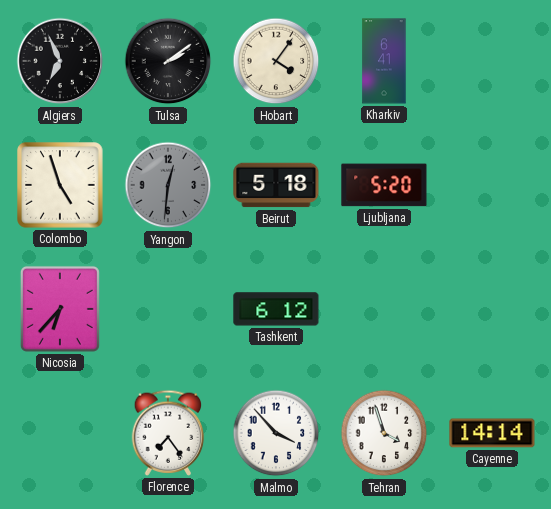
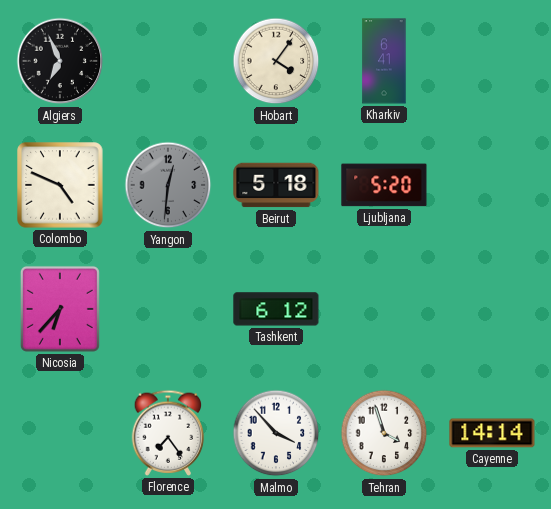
Tulsa: 2:09 -> none
Colombo: 4:57 -> 4:49
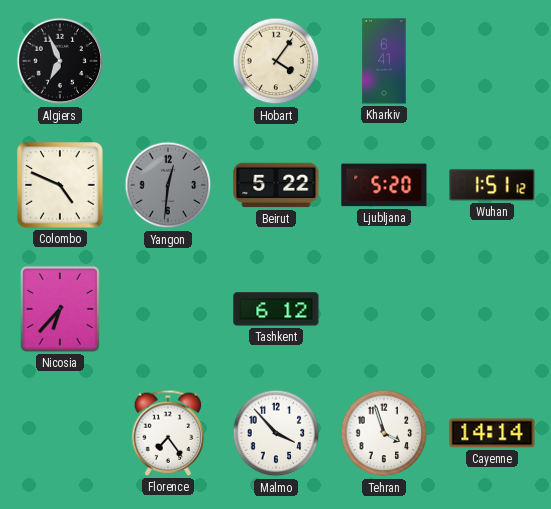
Beirut: 5:18 -> 5:22
Wuhan: none -> 1:51
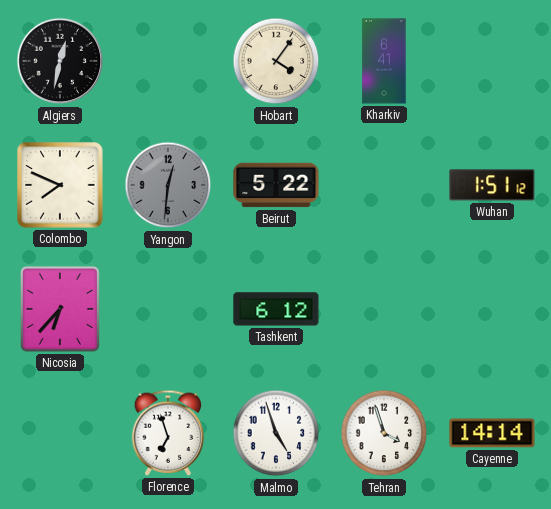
Algiers: 6:56 -> 12:32
Colombo: 4:49 -> 7:49
Ljubljana: 5:20 -> none
Florence: 7:24 -> 6:57
Malmo: 3:53 -> 4:57
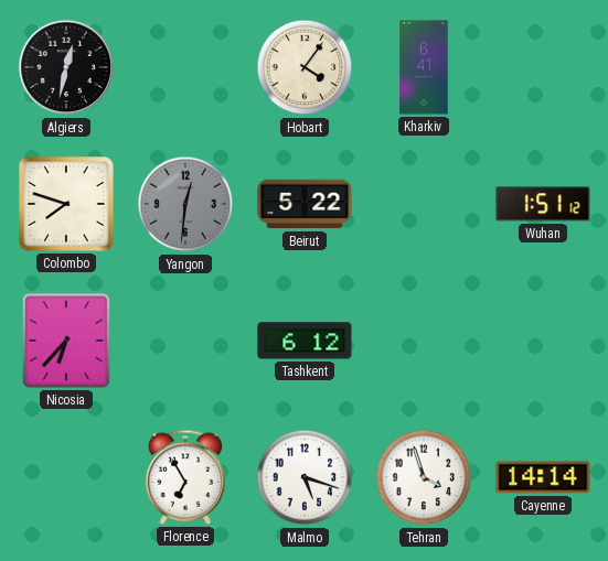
Colombo: 7:49 -> 7:48
Florence: 6:57 -> 6:55
Malmo: 4:57 -> 5:18
